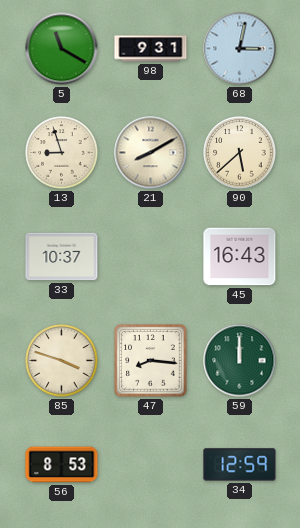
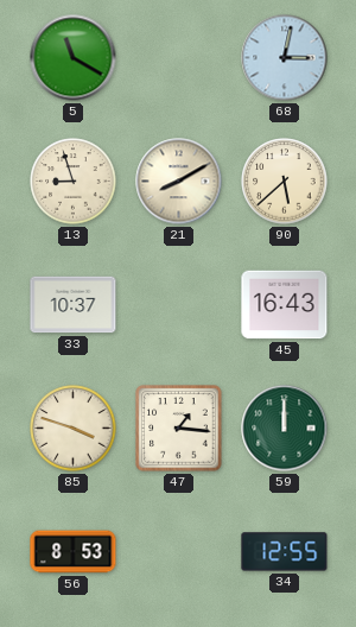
98: 9:31 -> none
47: 8:16 -> 1:16
34: 12:59 -> 12:55
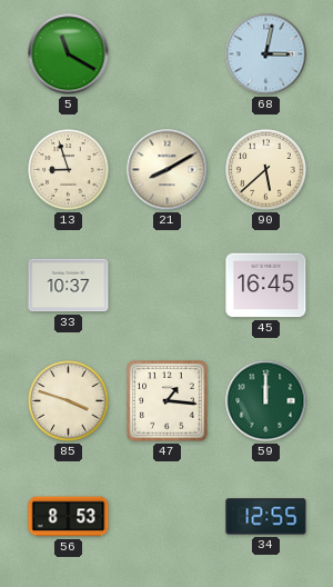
45: 16:43 -> 16:45
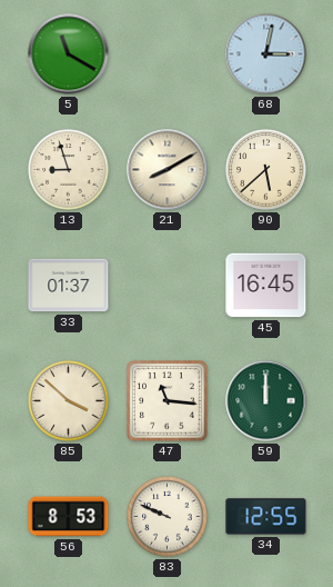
33: 10:37 -> 01:37
85: 3:48 -> 3:52
47: 1:16 -> 11:16
83: none -> 9:49
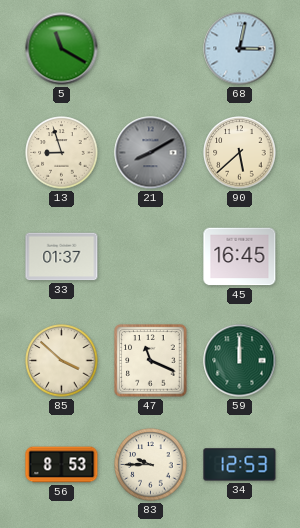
21 dial: cream -> grey
47: 11:16 -> 11:19
83: 9:49 -> 9:45
34: 12:55 -> 12:53
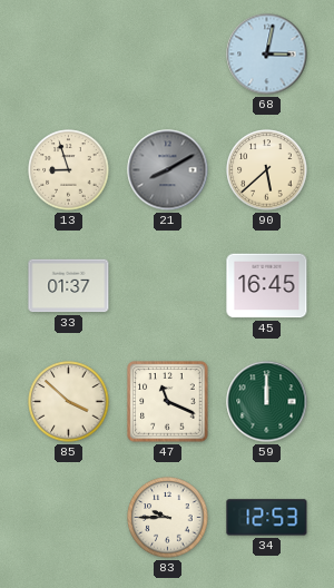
5: 11:20 -> none
56: 8:53 -> none
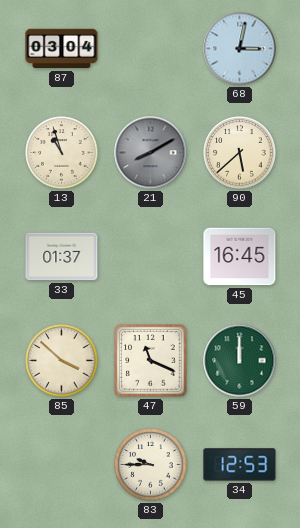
87: none -> 03:04
13: 8:57 -> 10:57
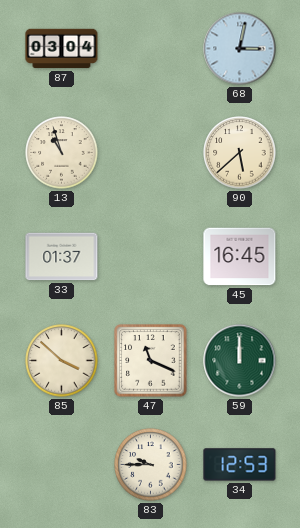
21: 8:10 -> none
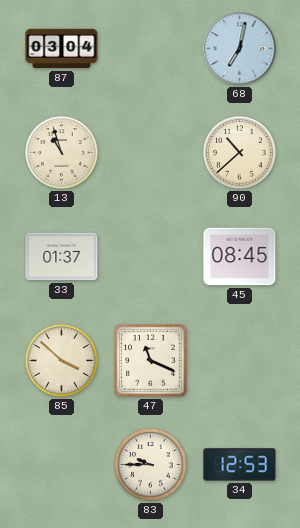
68: 3:02 -> 7:02
90: 5:38 -> 10:38
45: 16:45 -> 08:45
59: 12:00 -> none
